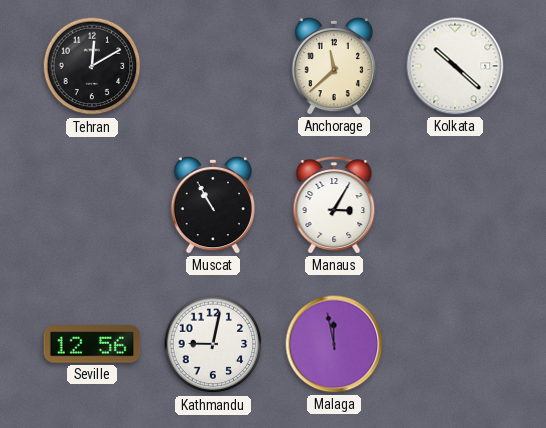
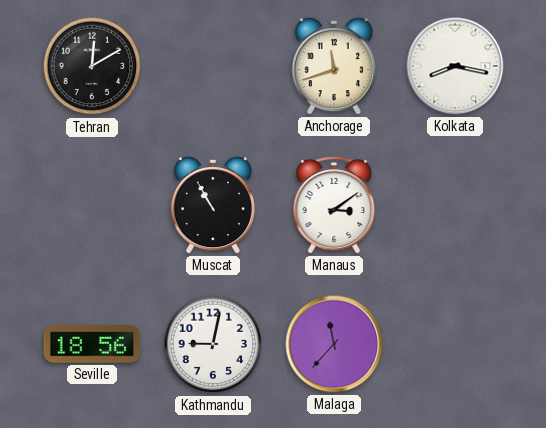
Anchorage: 11:38 -> 11:42
Kolkata: 10:22 -> 8:17
Manaus: 3:05 -> 3:09
Seville: 12:56 -> 18:56
Malaga: 11:58 -> 11:37
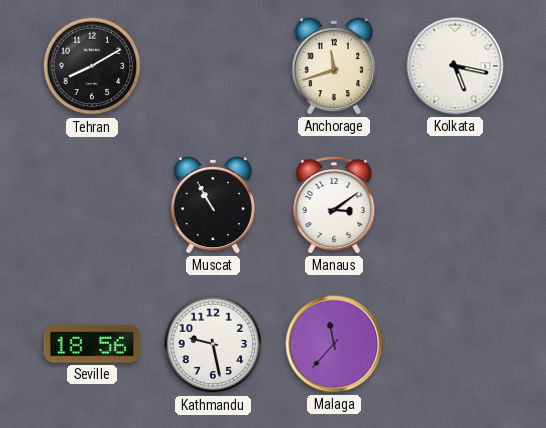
Tehran: 12:10 -> 8:10
Kolkata: 8:17 -> 5:17
Kathmandu: 9:02 -> 9:28
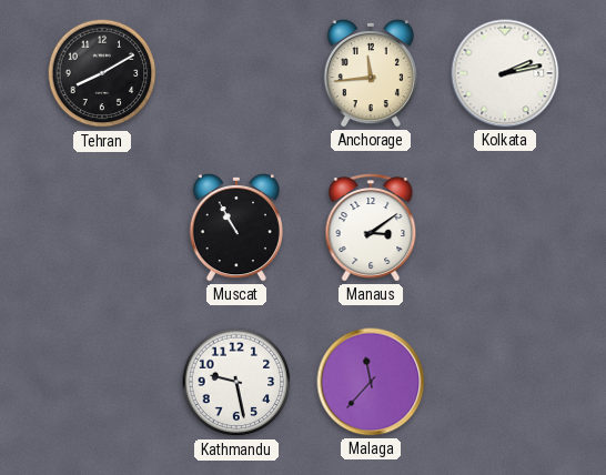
Anchorage: 11:42 -> 11:44
Kolkata: 5:17 -> 2:13
Seville: 18:56 -> none
